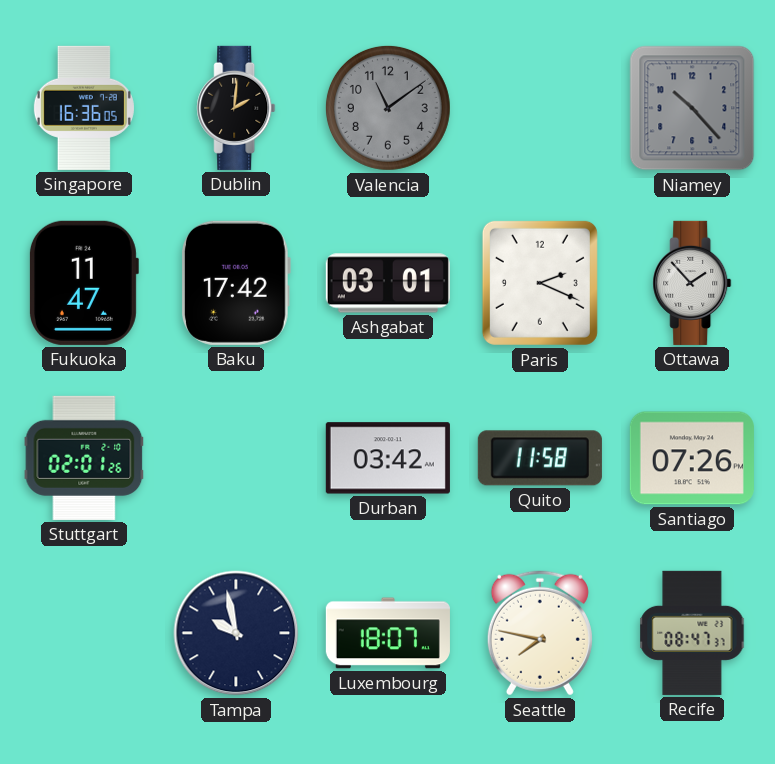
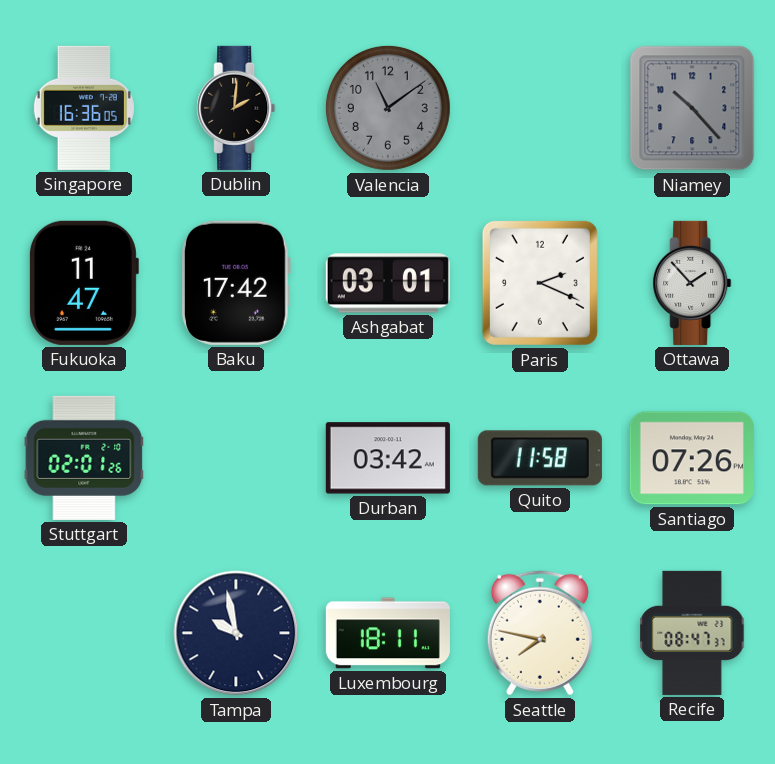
Luxembourg: 18:07 -> 18:11
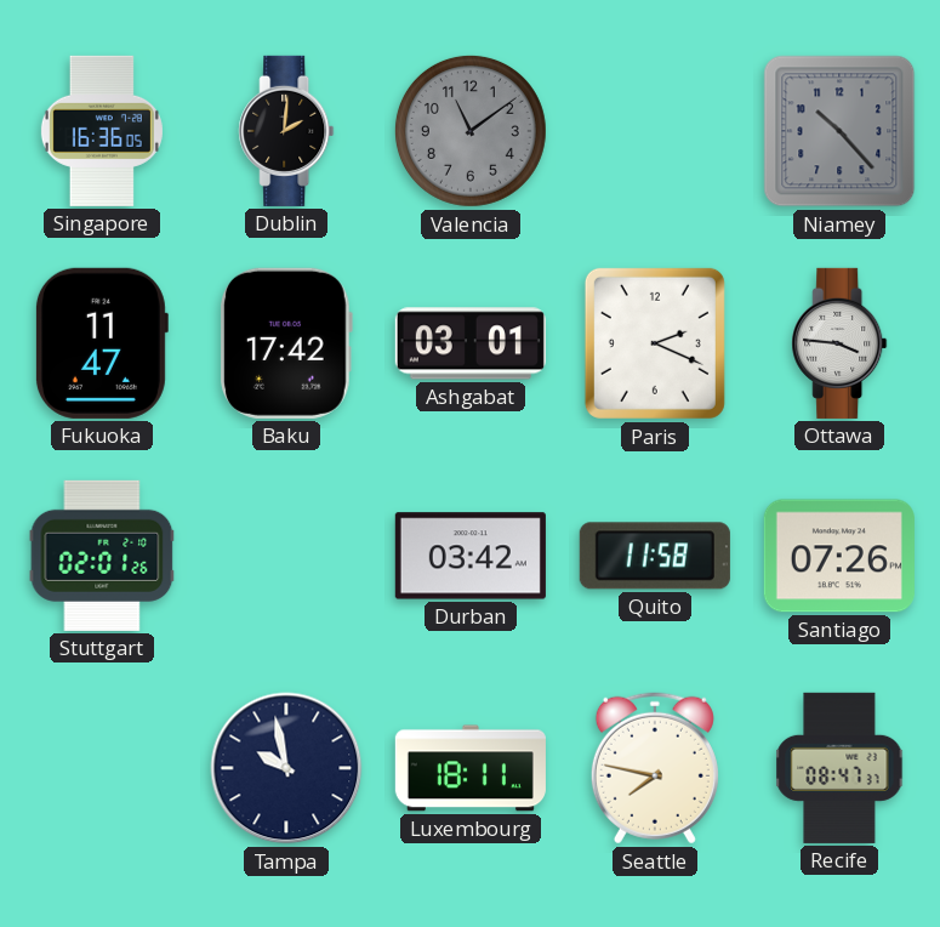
Ottawa: 1:53 -> 3:46
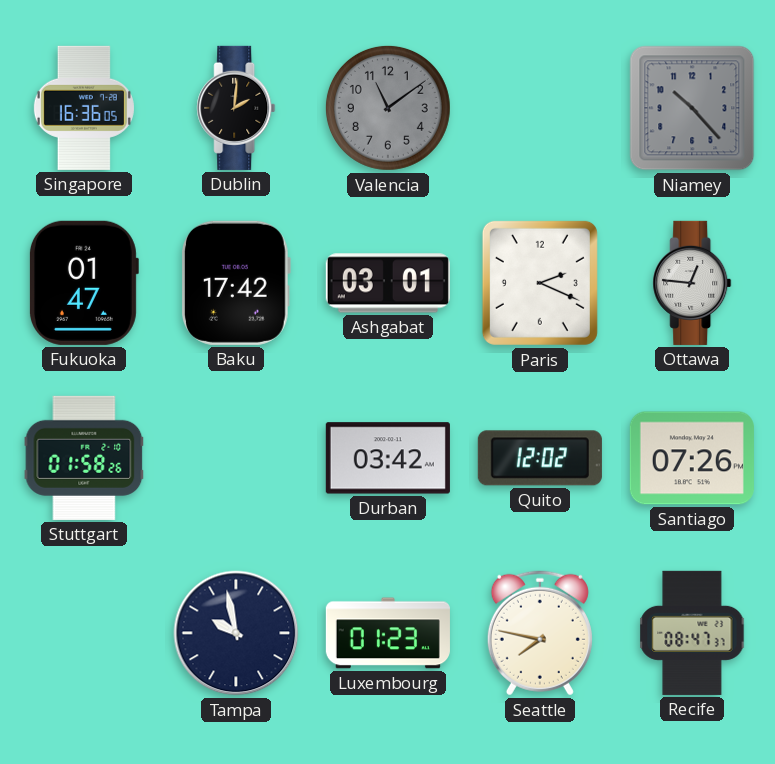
Fukuoka: 11:47 -> 01:47
Ottawa: 3:46 -> 12:46
Stuttgart: 02:01 -> 01:58
Quito: 11:58 -> 12:02
Luxembourg: 18:11 -> 01:23
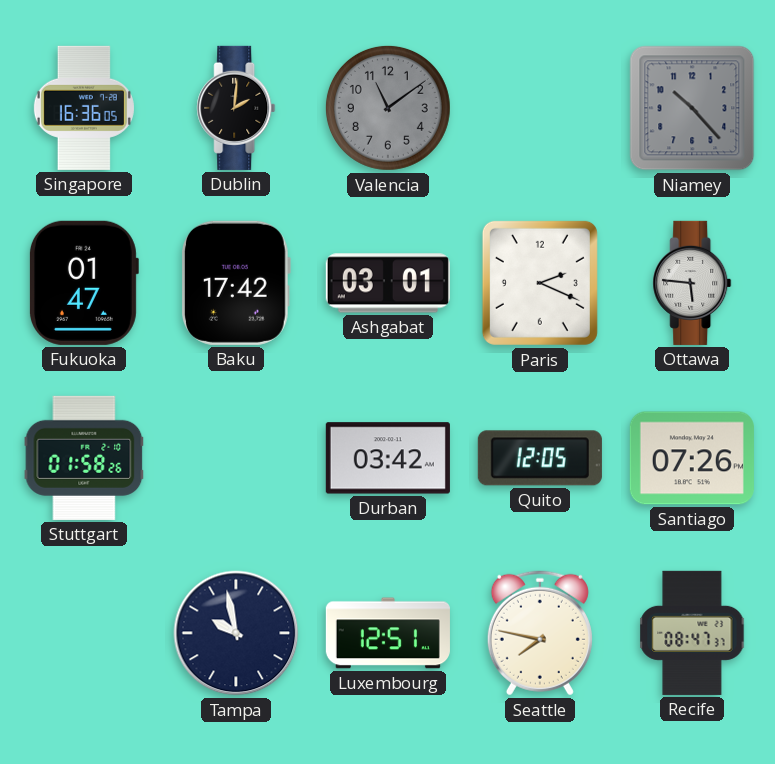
Ottawa: 12:46 -> 5:46
Quito: 12:02 -> 12:05
Luxembourg: 01:23 -> 12:51
